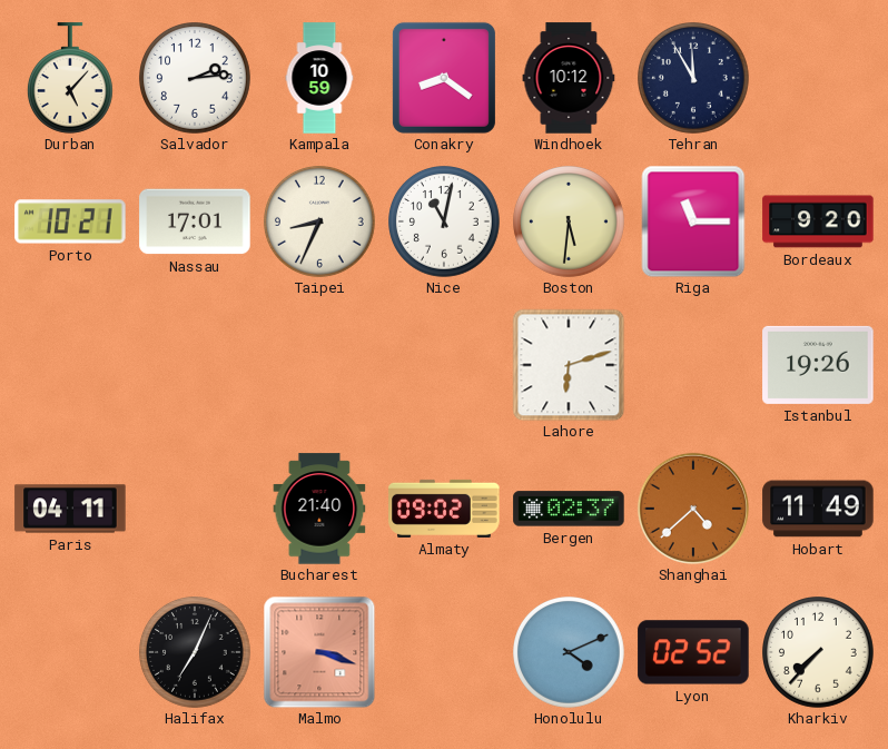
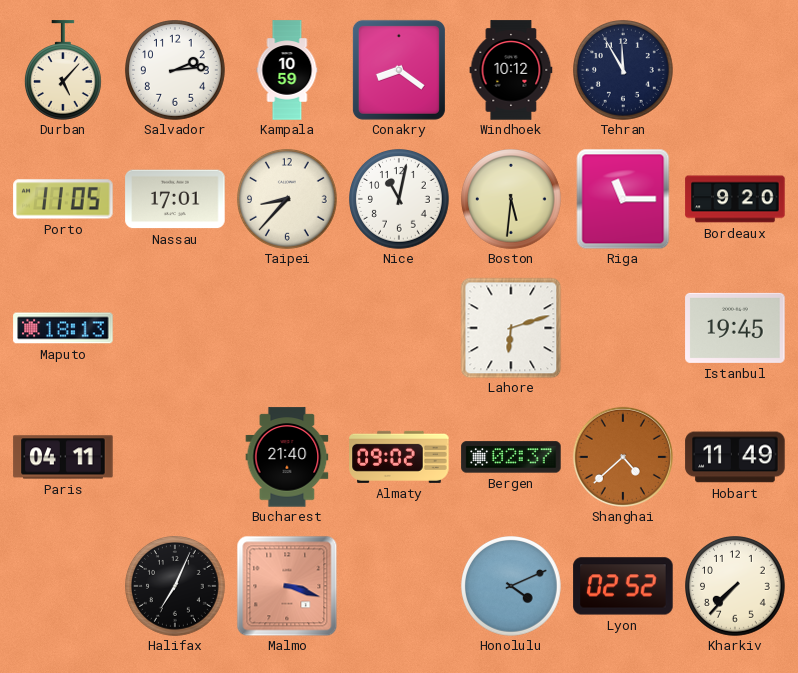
Porto: 10:21 -> 11:05
Taipei: 8:34 -> 8:37
Maputo: none -> 18:13
Istanbul: 19:26 -> 19:45
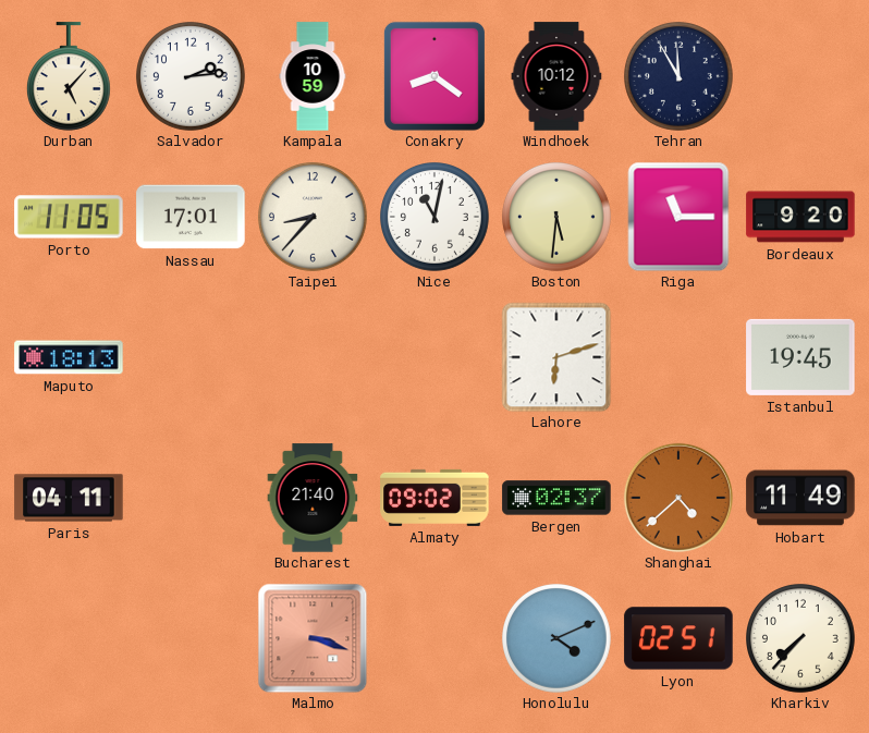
Halifax: 7:04 -> none
Lyon: 02:52 -> 02:51
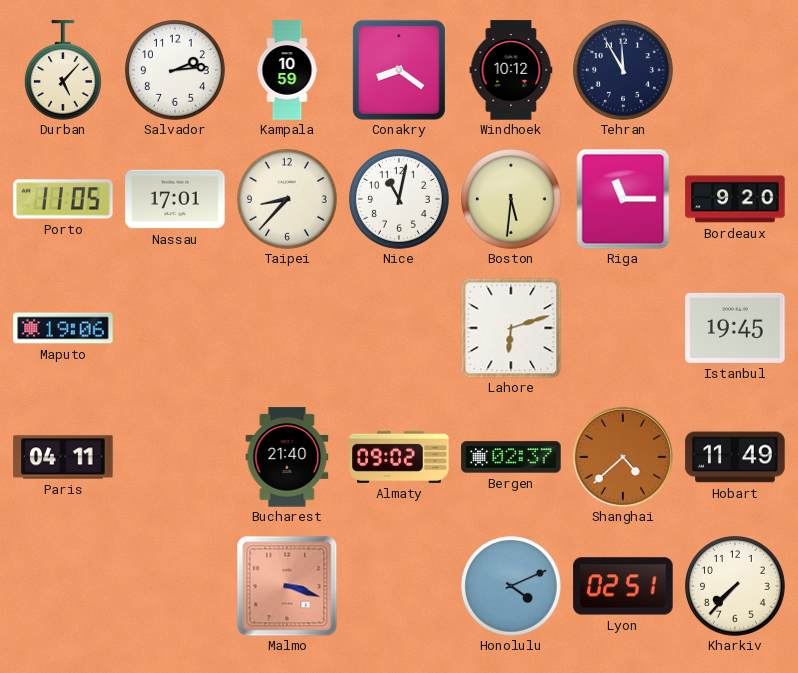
Maputo: 18:13 -> 19:06
